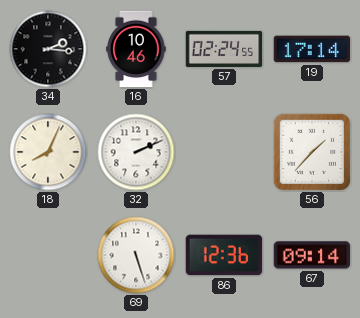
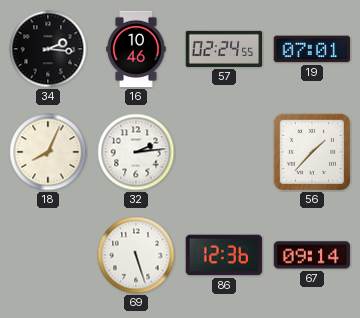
19: 17:14 -> 07:01
32: 2:11 -> 2:14
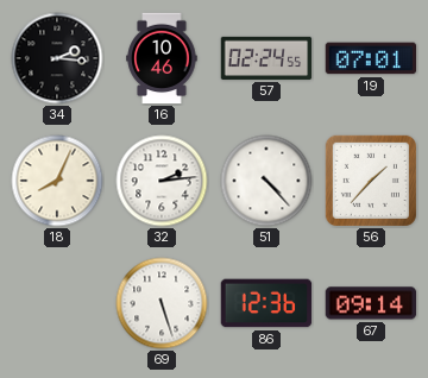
51: none -> 4:23
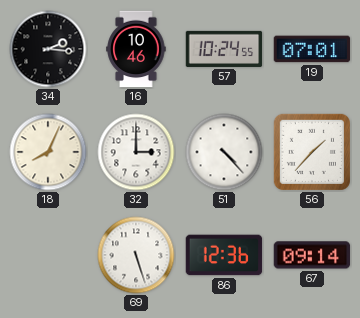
57: 02:24 -> 10:24
32: 2:14 -> 3:00
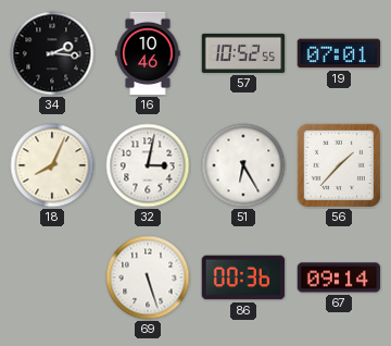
57: 10:24 -> 10:52
32: 3:00 -> 3:02
51: 4:23 -> 6:25
86: 12:36 -> 00:36
